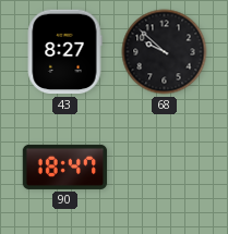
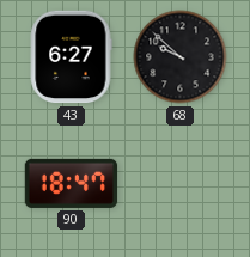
43: 8:27 -> 6:27
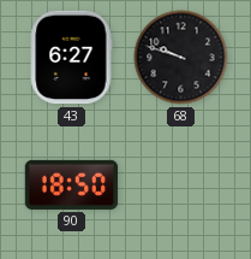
68: 9:52 -> 9:48
90: 18:47 -> 18:50
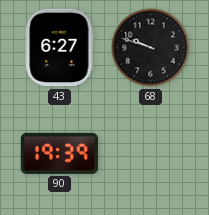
90: 18:50 -> 19:39
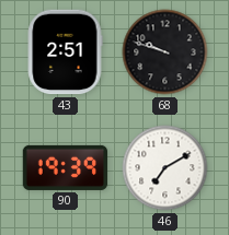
43: 6:27 -> 2:51
46: none -> 7:10
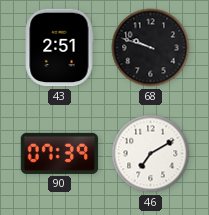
90: 19:39 -> 07:39
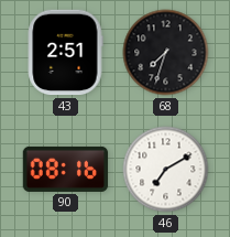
68: 9:48 -> 7:33
90: 07:39 -> 08:16
